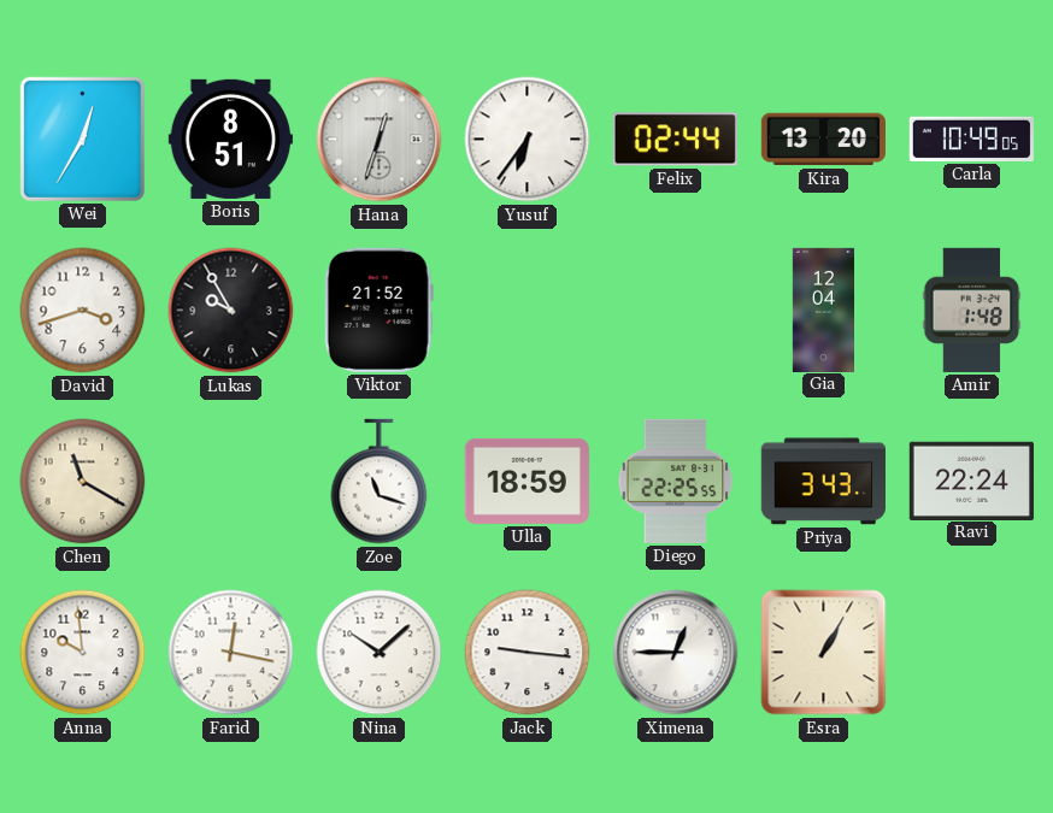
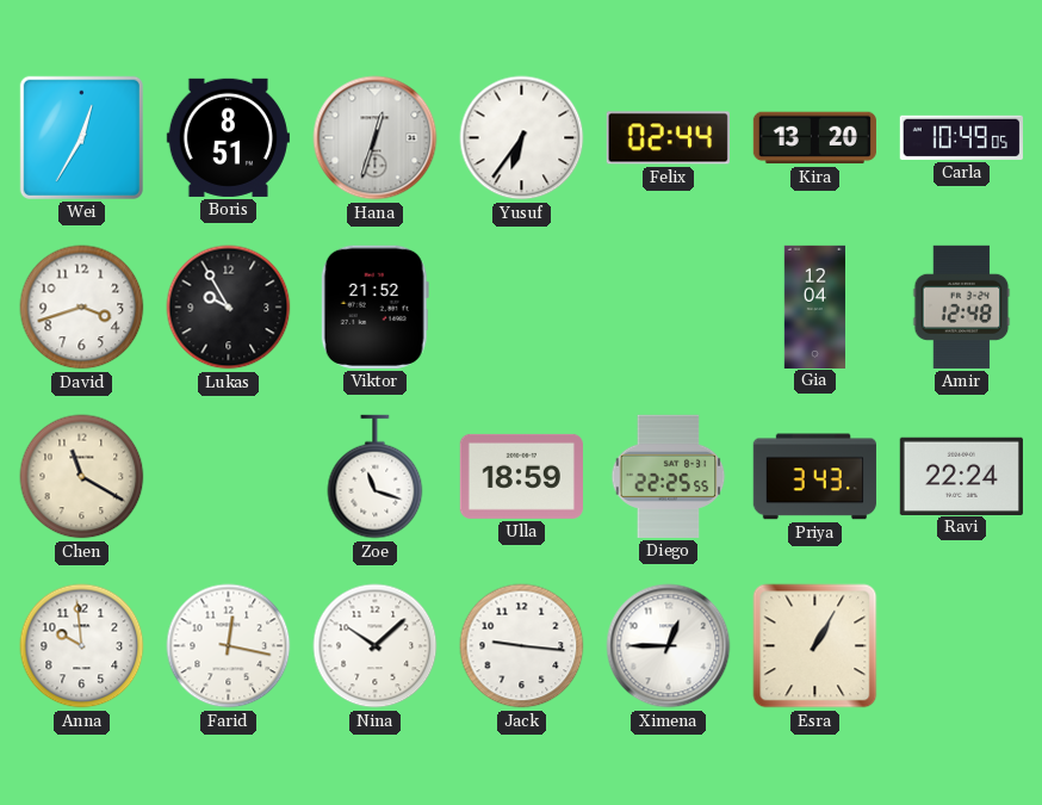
Amir: 1:48 -> 12:48
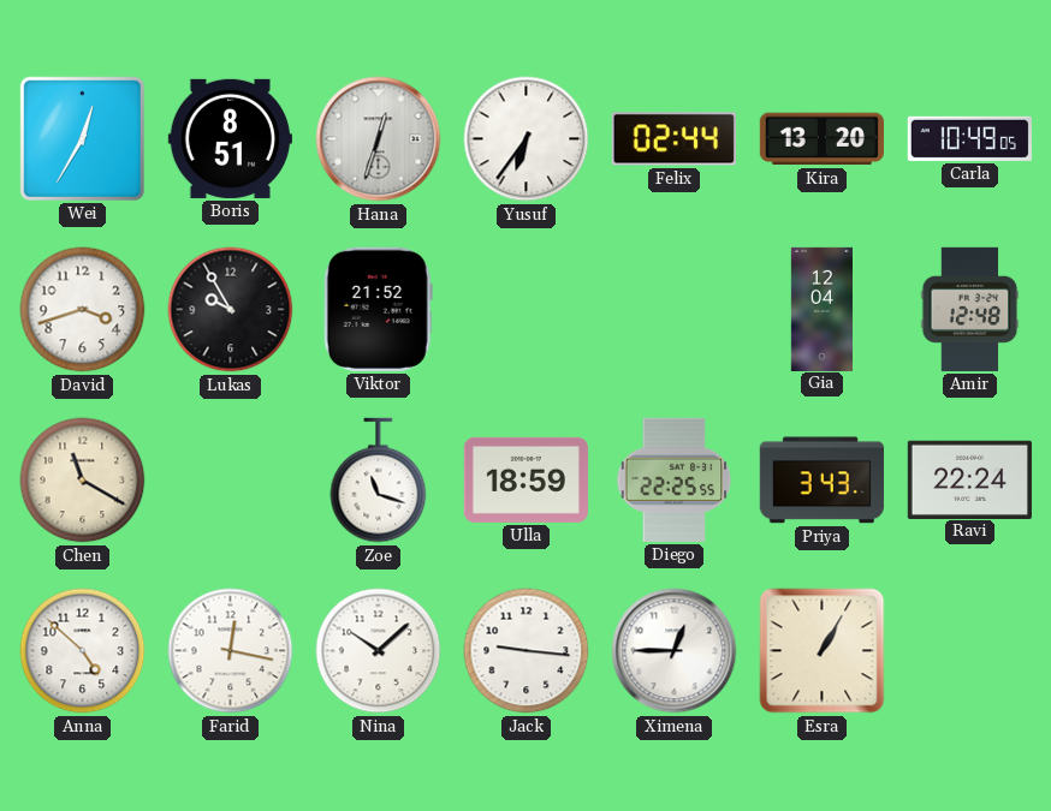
Anna: 9:59 -> 4:52
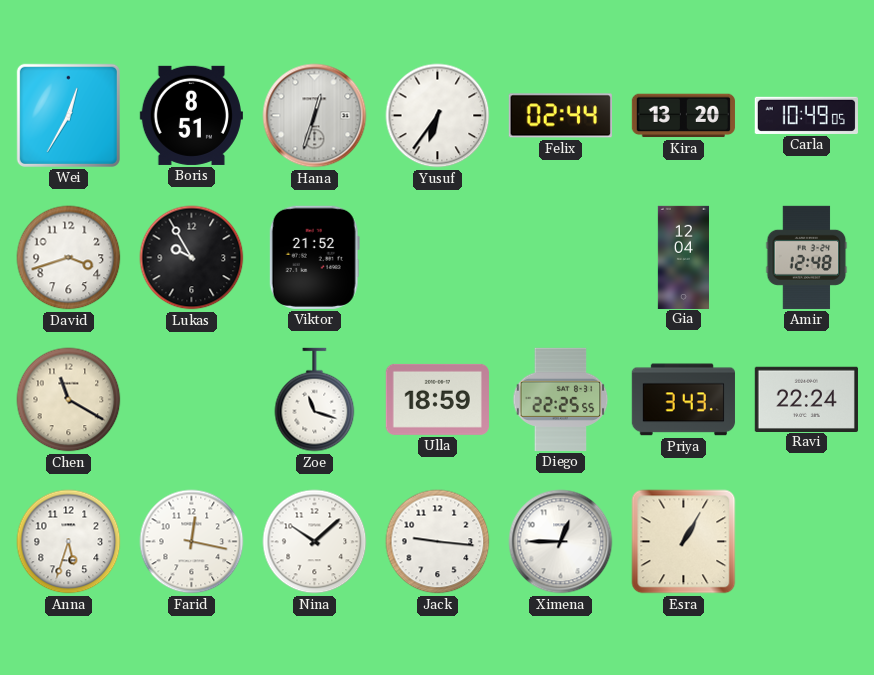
Anna: 4:52 -> 5:33
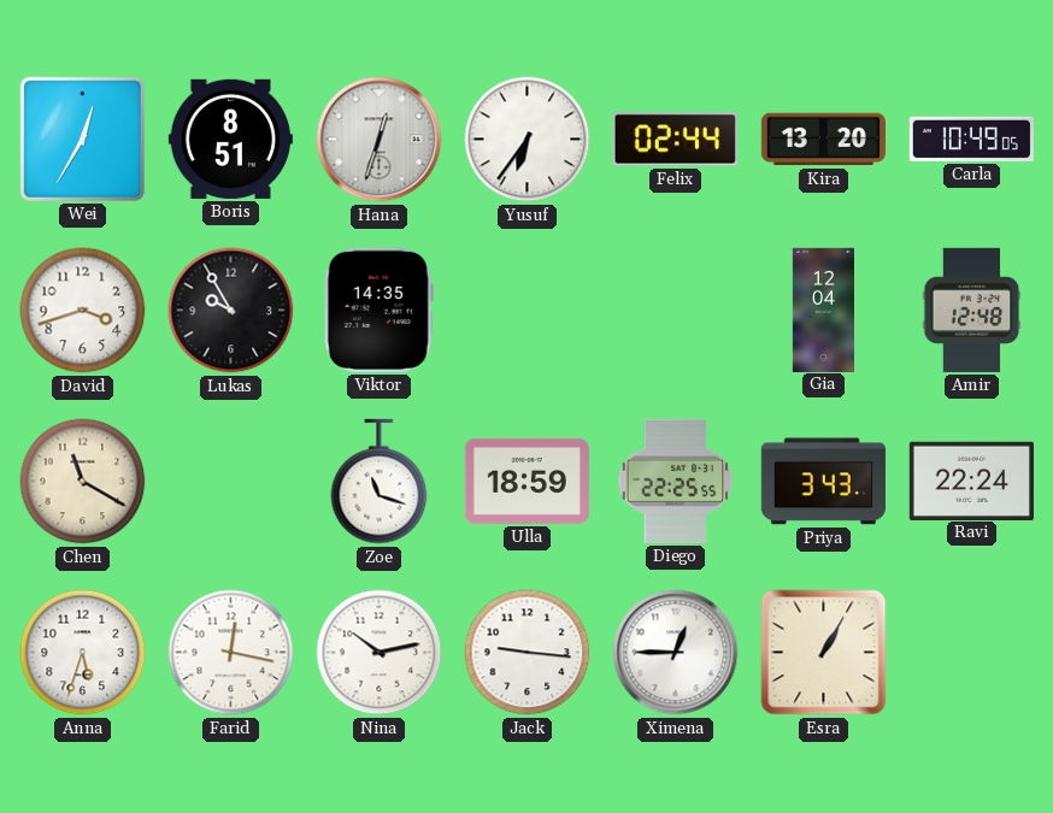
Viktor: 21:52 -> 14:35
Nina: 10:08 -> 10:13
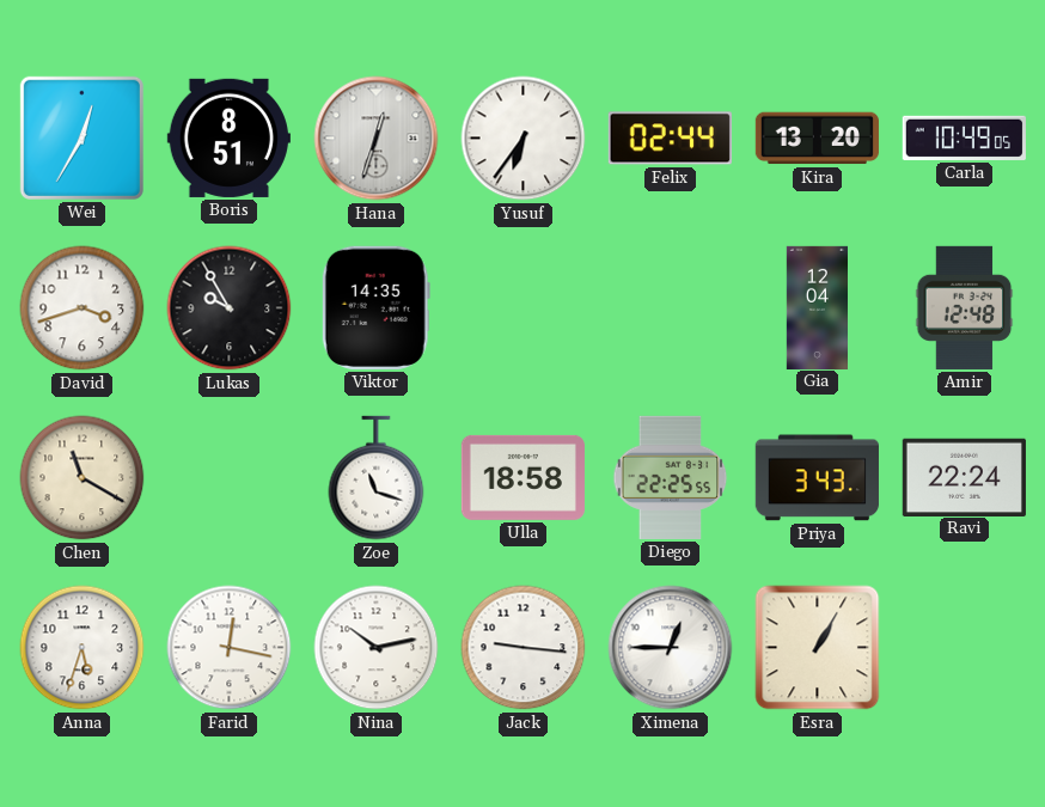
Ulla: 18:59 -> 18:58
